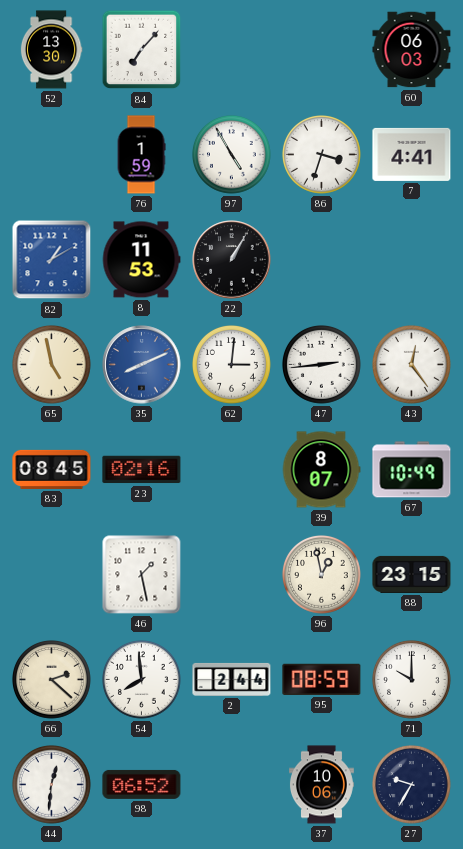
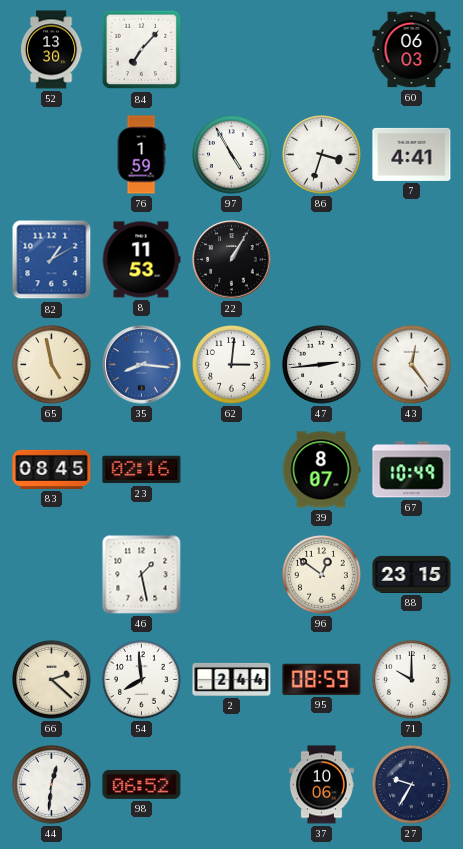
35: 8:11 -> 8:16
96: 12:58 -> 12:51
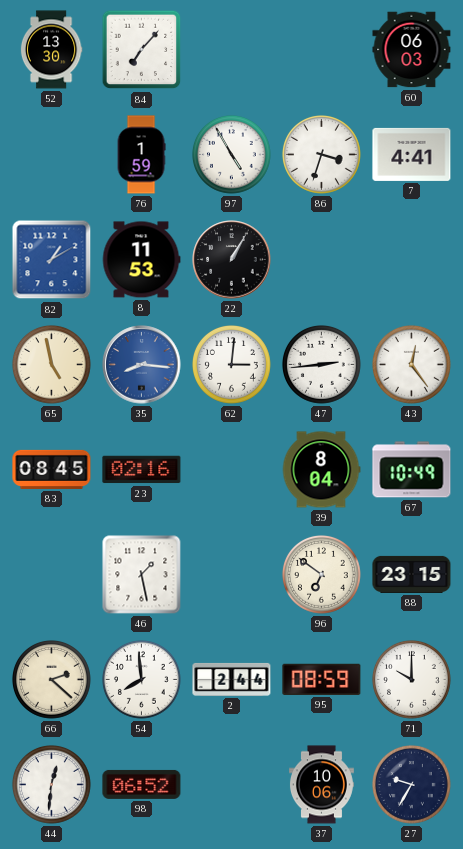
39: 8:07 -> 8:04
96: 12:51 -> 6:51
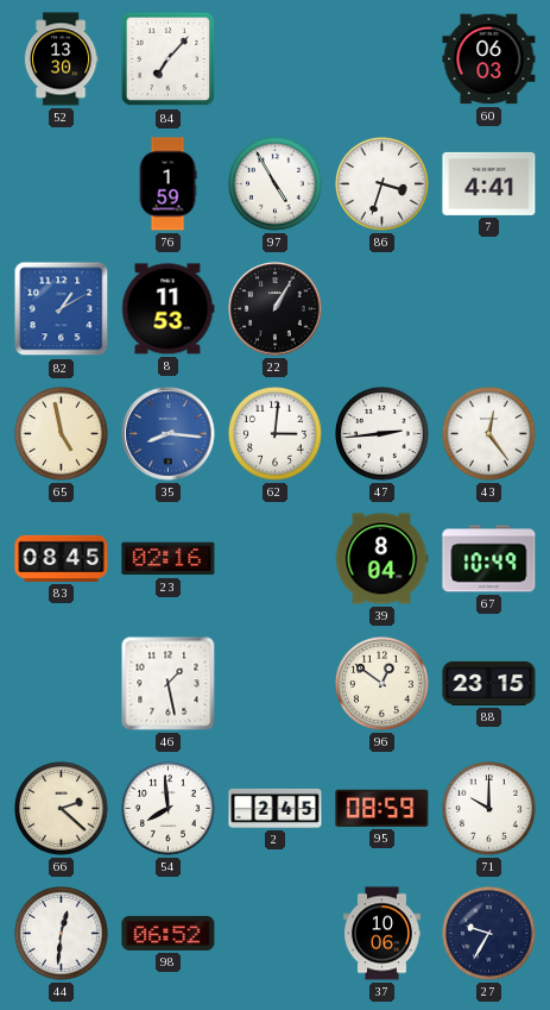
96: 6:51 -> 12:51
2: 2:44 -> 2:45
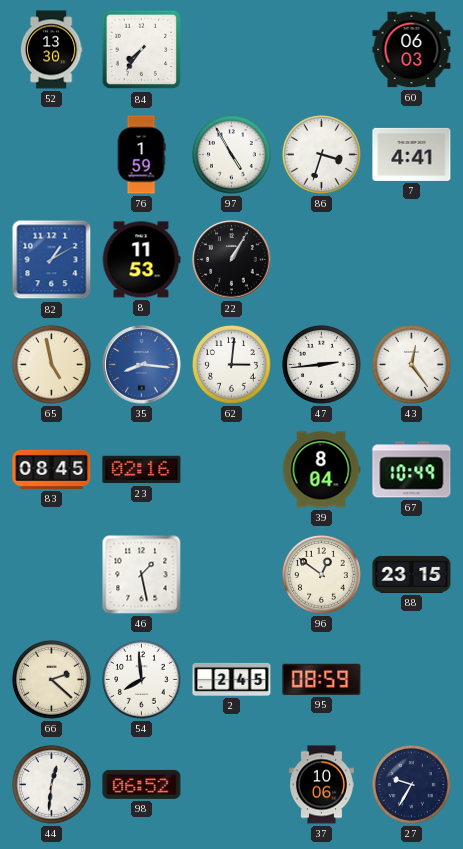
84: 7:07 -> 7:36
71: 10:00 -> none
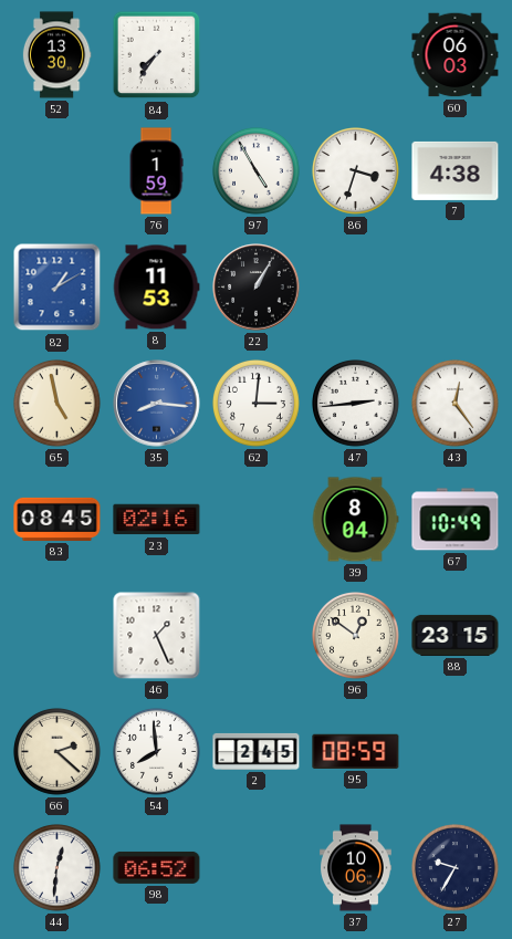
7: 4:41 -> 4:38
46: 1:28 -> 1:26
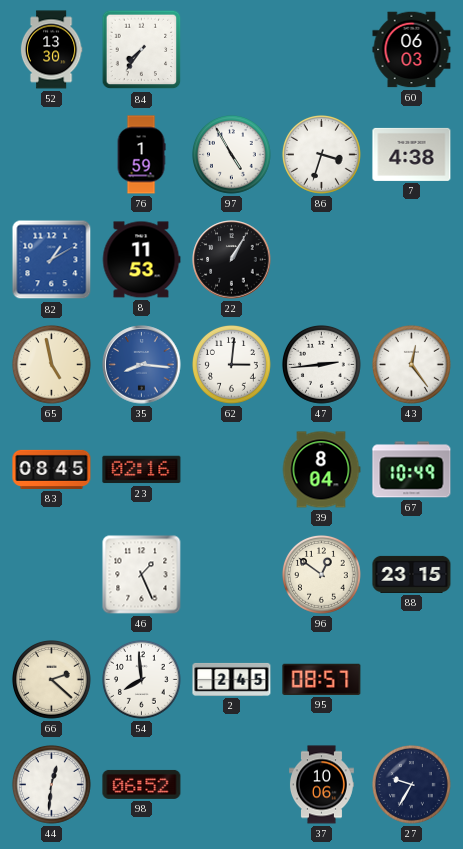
95: 08:59 -> 08:57
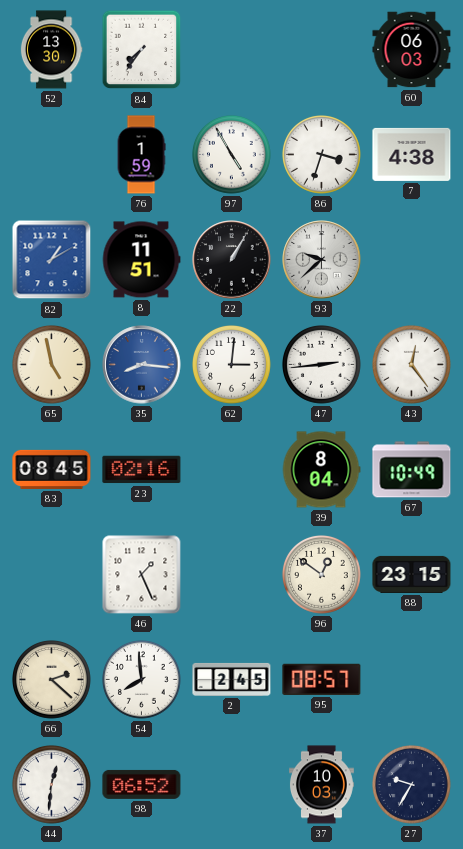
8: 11:53 -> 11:51
93: none -> 9:38
37: 10:06 -> 10:03
